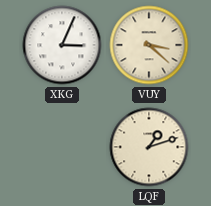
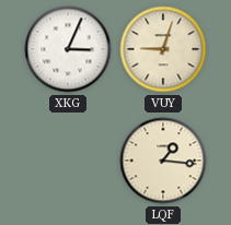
VUY: 3:22 -> 9:03
LQF: 1:12 -> 1:16
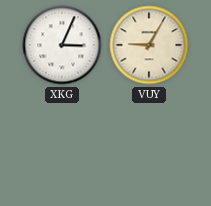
VUY: 9:03 -> 9:05
LQF: 1:16 -> none
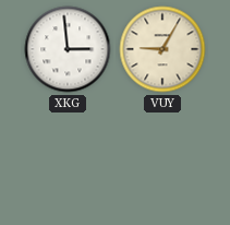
XKG: 3:04 -> 2:59
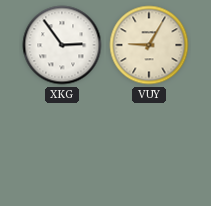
XKG: 2:59 -> 2:54
